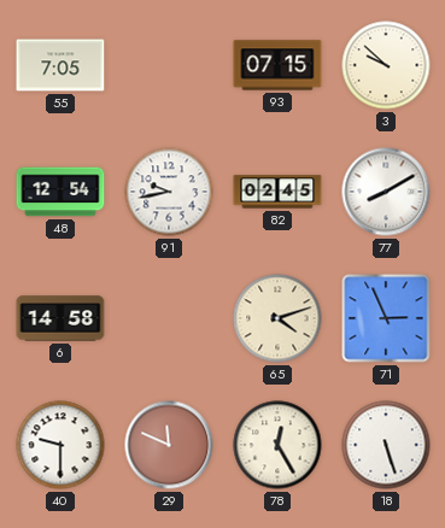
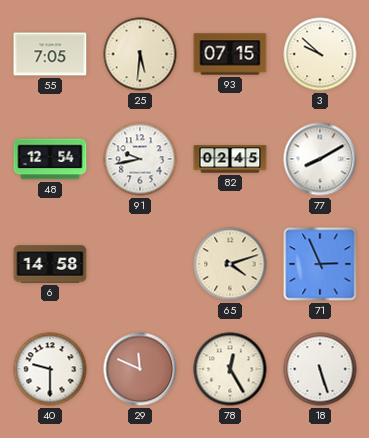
25: none -> 5:31
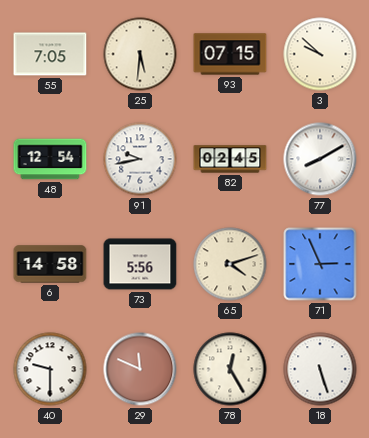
73: none -> 5:56
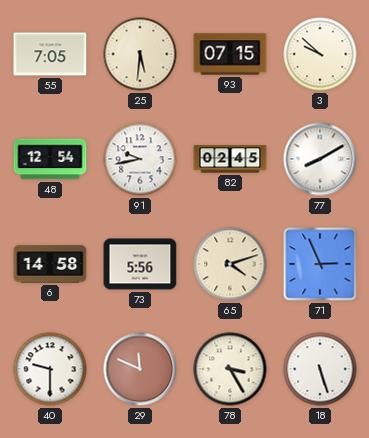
78: 12:25 -> 3:25
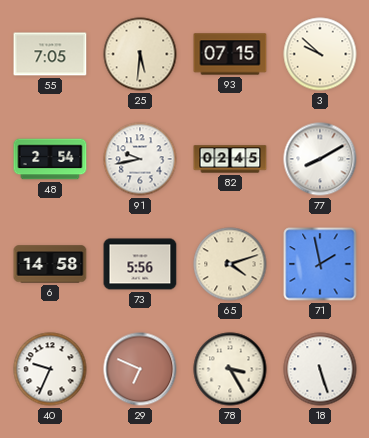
48: 12:54 -> 2:54
71: 2:56 -> 1:58
40: 9:30 -> 9:34
29: 11:49 -> 6:49
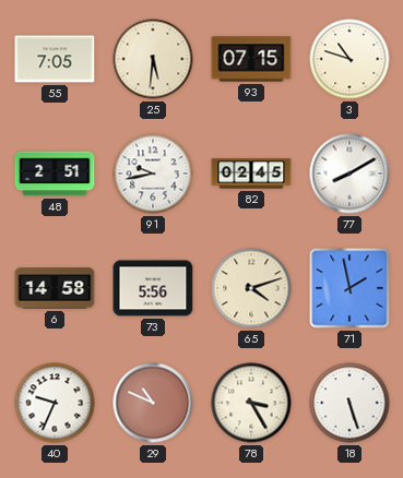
3: 9:52 -> 10:48
48: 2:54 -> 2:51
29: 6:49 -> 10:49
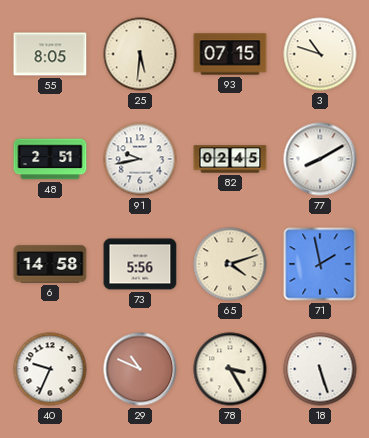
55: 7:05 -> 8:05
